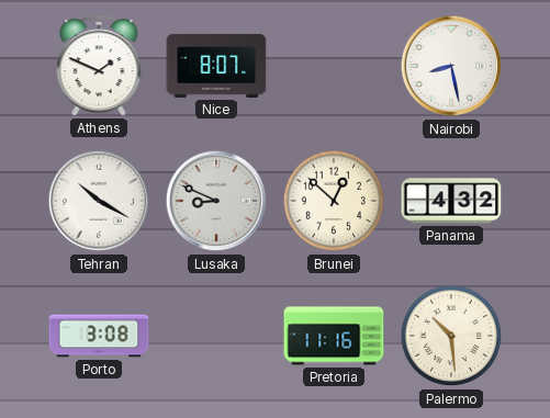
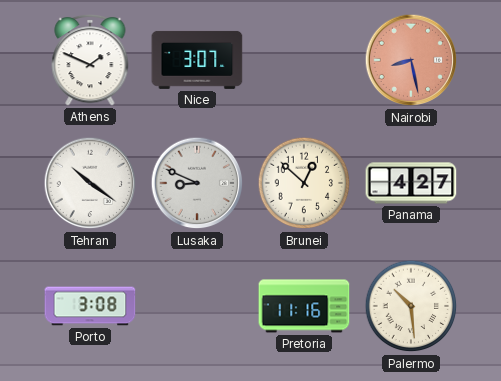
Nice: 8:07 -> 3:07
Nairobi dial: white -> salmon
Tehran: 10:20 -> 10:21
Panama: 4:32 -> 4:27
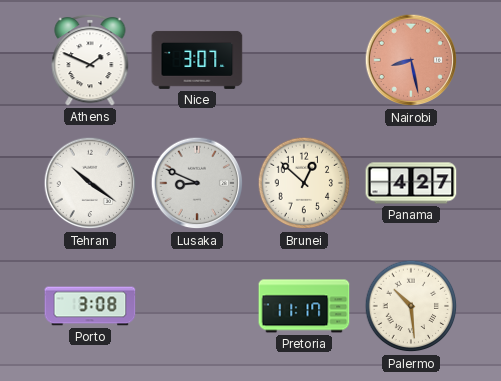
Pretoria: 11:16 -> 11:17
